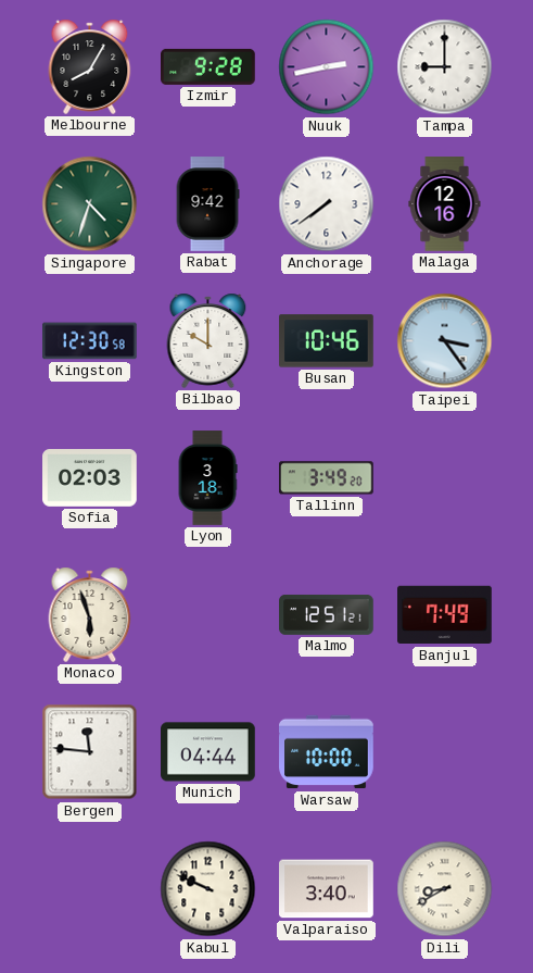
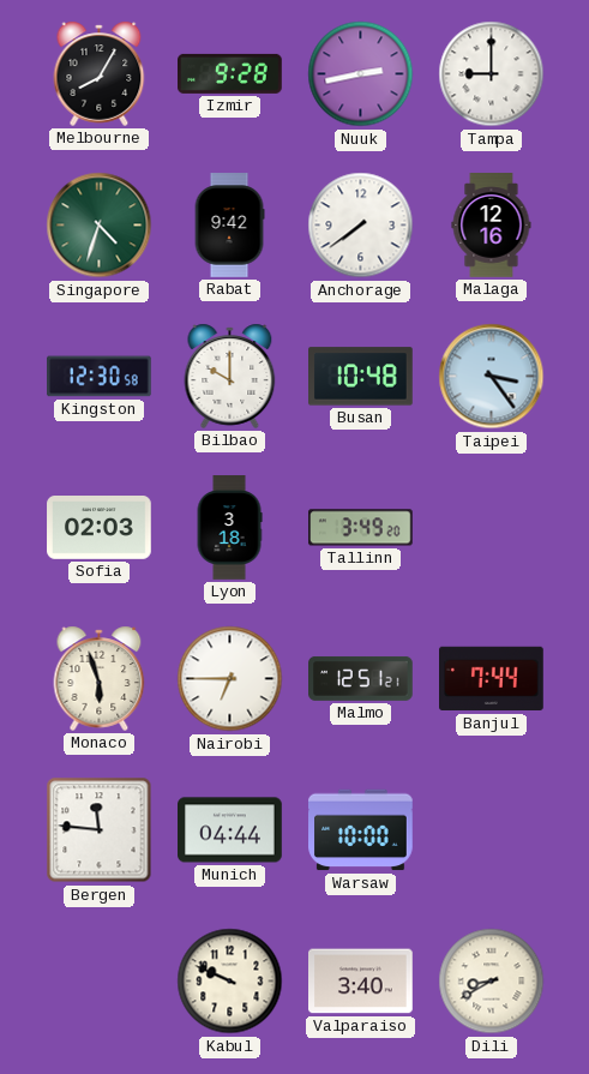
Busan: 10:46 -> 10:48
Nairobi: none -> 6:45
Banjul: 7:49 -> 7:44
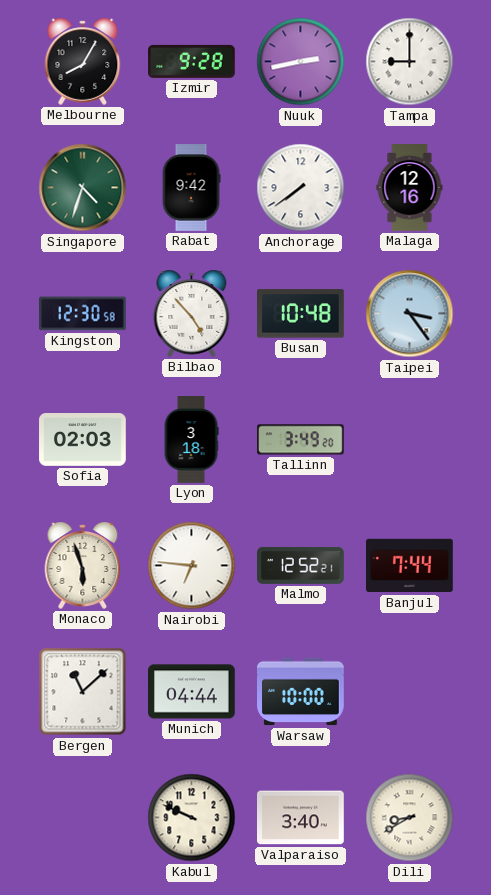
Bilbao: 10:00 -> 4:53
Nairobi: 6:45 -> 6:46
Malmo: 12:51 -> 12:52
Bergen: 11:46 -> 11:08
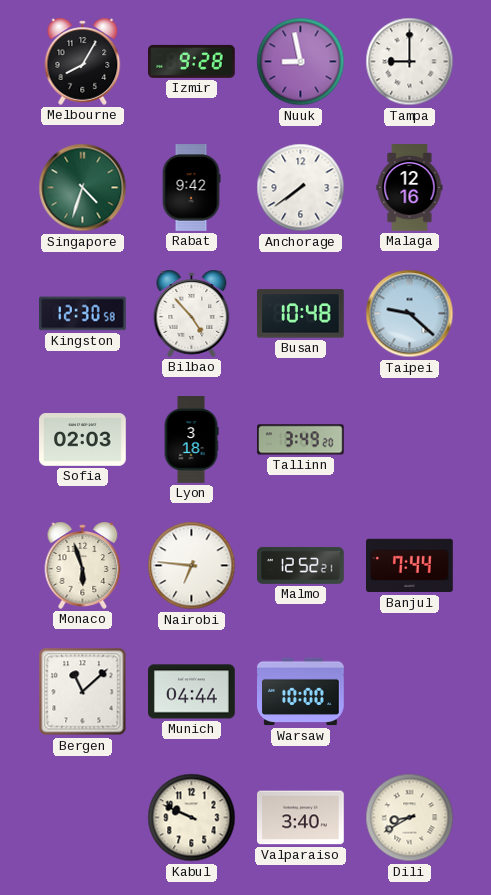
Nuuk: 2:43 -> 8:58
Taipei: 3:24 -> 9:22
